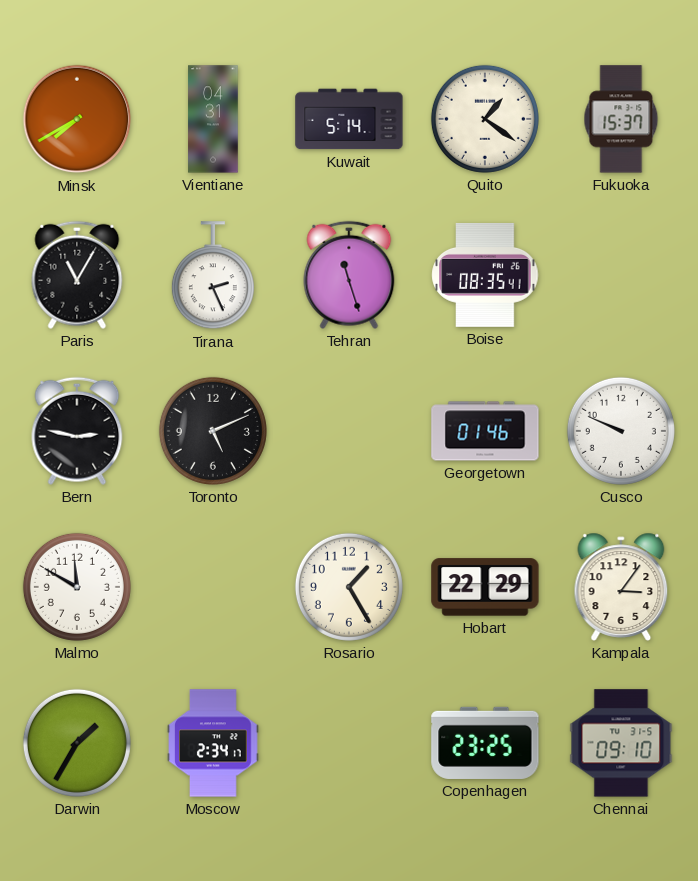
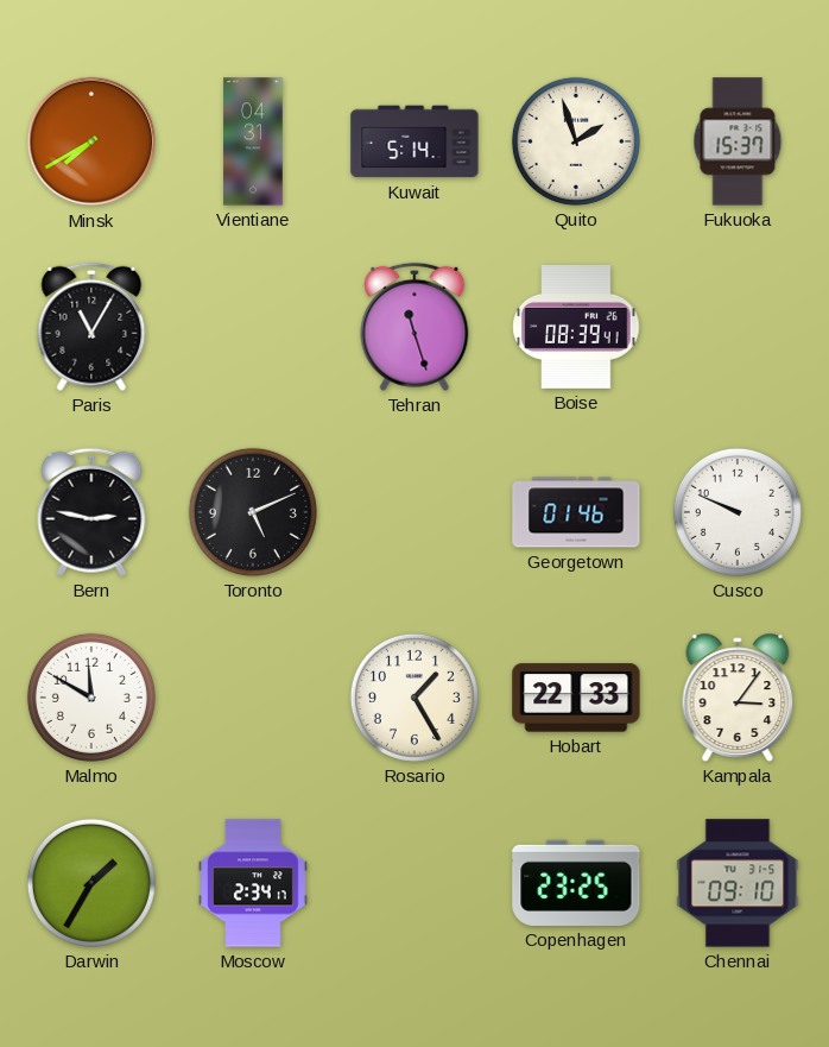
Quito: 1:21 -> 1:57
Tirana: 2:26 -> none
Boise: 08:35 -> 08:39
Hobart: 22:29 -> 22:33
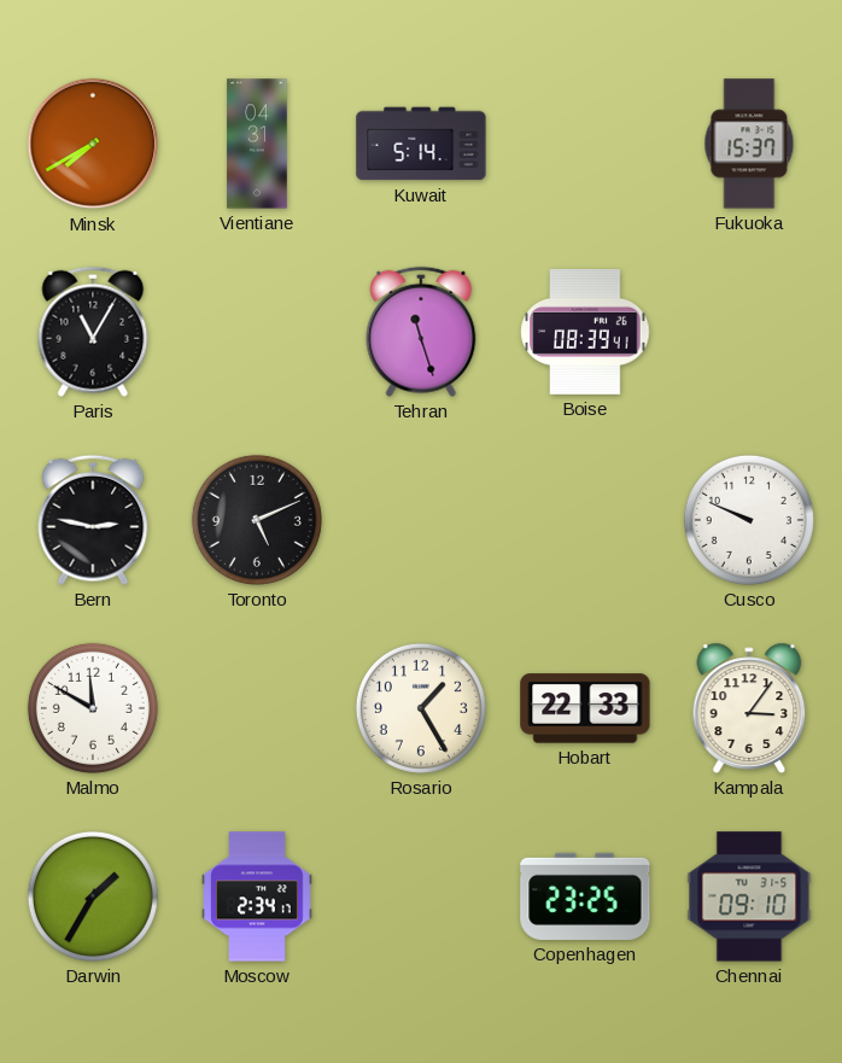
Quito: 1:57 -> none
Georgetown: 01:46 -> none
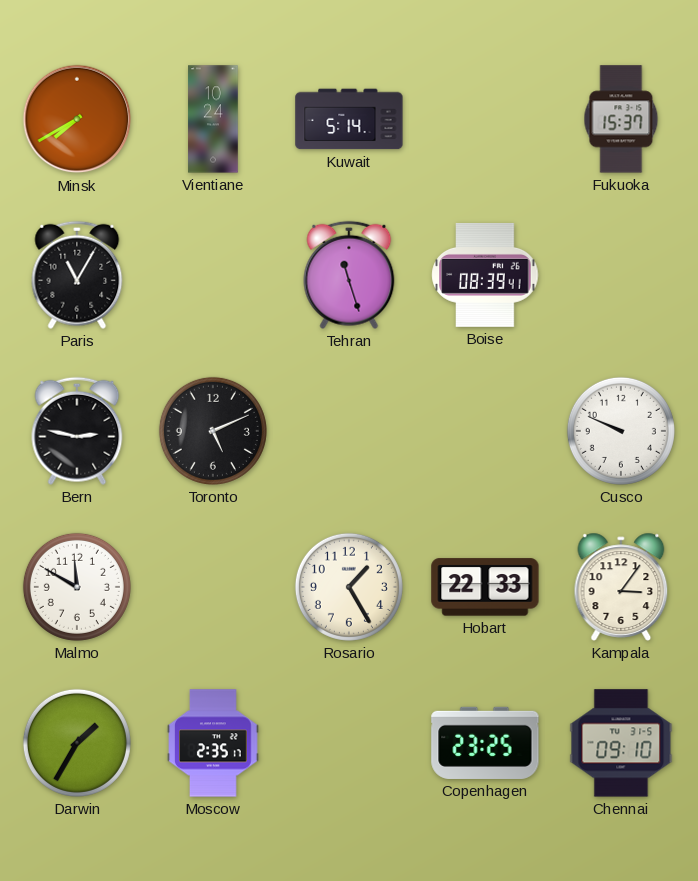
Vientiane: 04:31 -> 10:24
Moscow: 2:34 -> 2:35
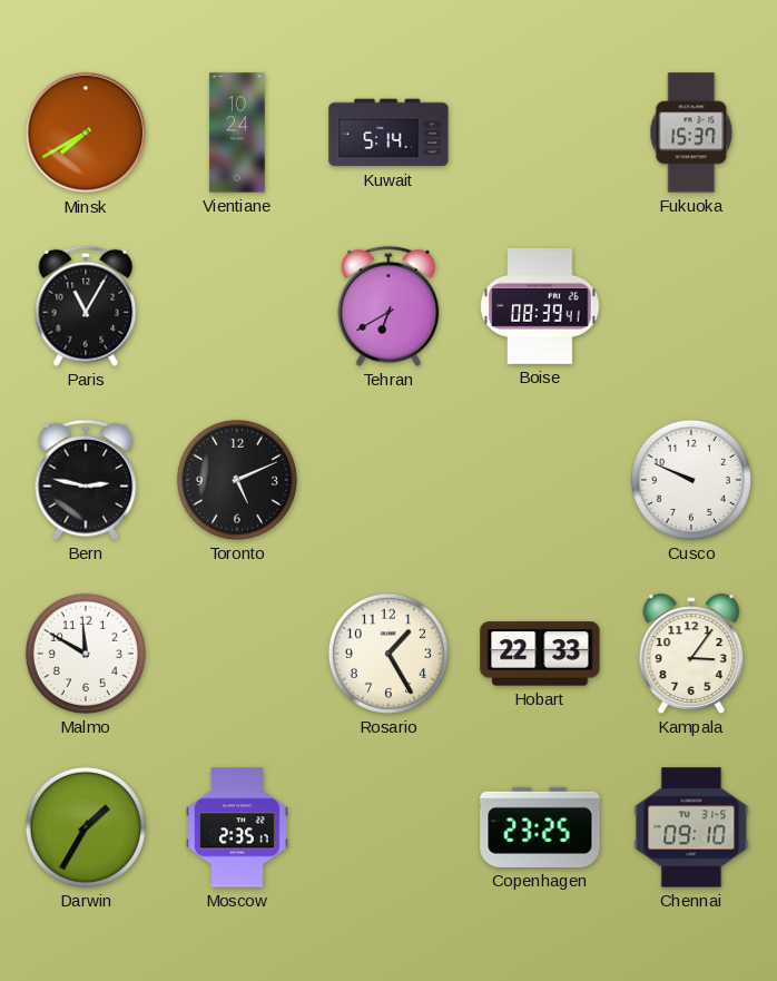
Tehran: 11:27 -> 6:40
